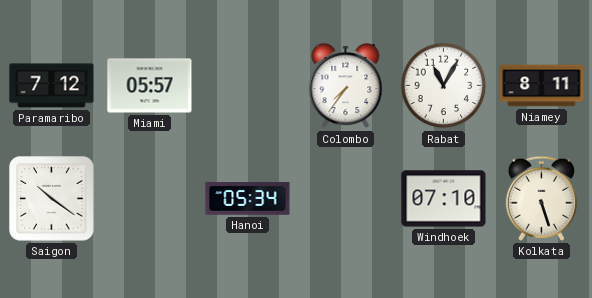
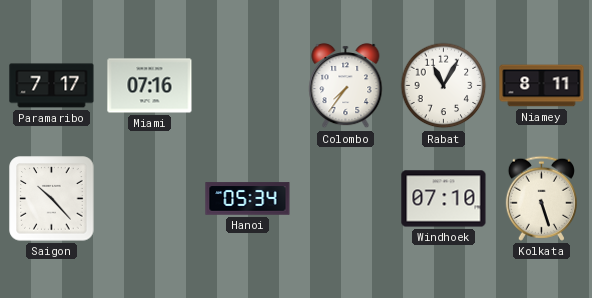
Paramaribo: 7:12 -> 7:17
Miami: 05:57 -> 07:16
Saigon: 10:21 -> 10:23
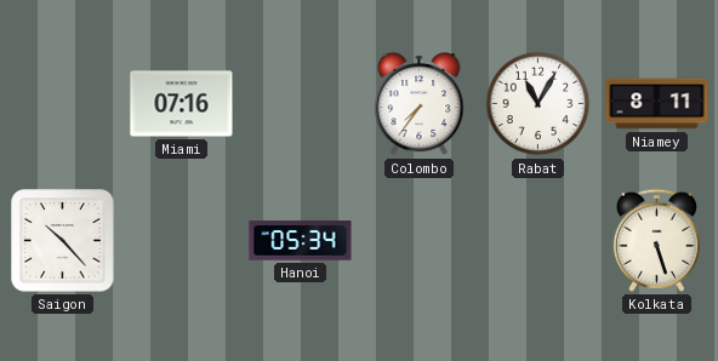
Paramaribo: 7:17 -> none
Windhoek: 07:10 -> none
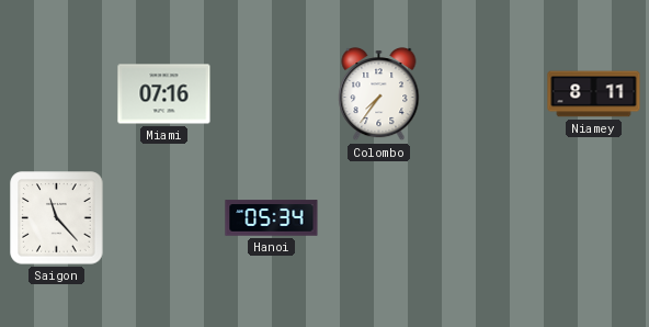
Rabat: 11:05 -> none
Saigon: 10:23 -> 11:23
Kolkata: 5:27 -> none
